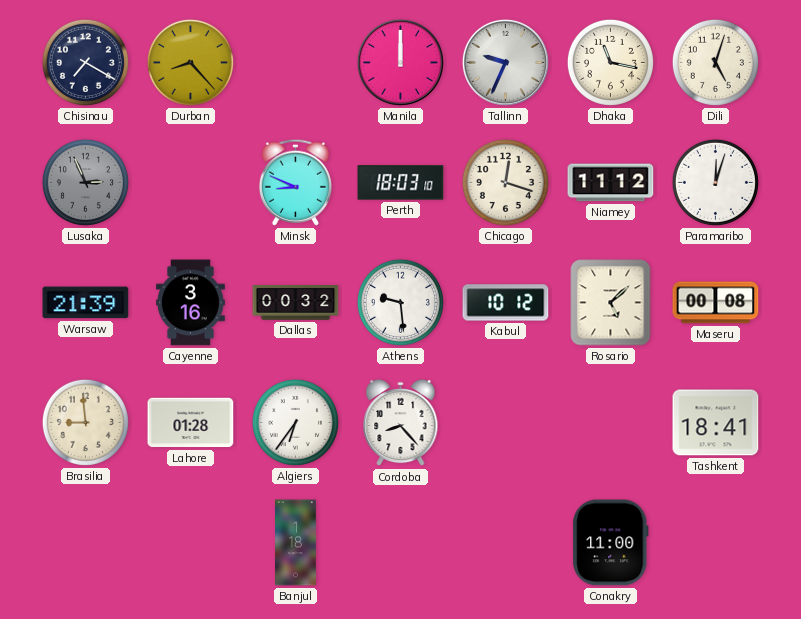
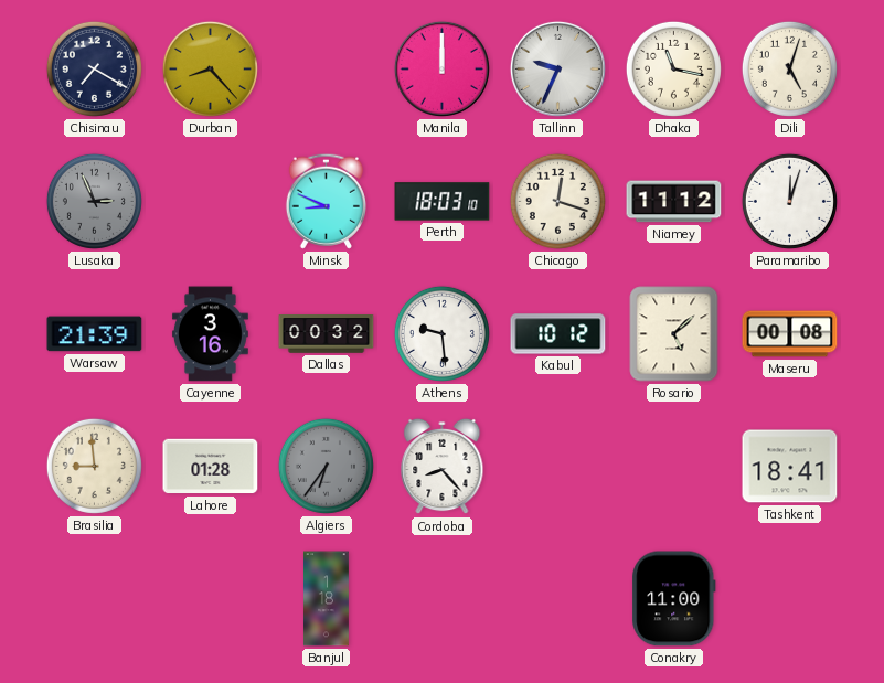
Algiers dial: white -> grey
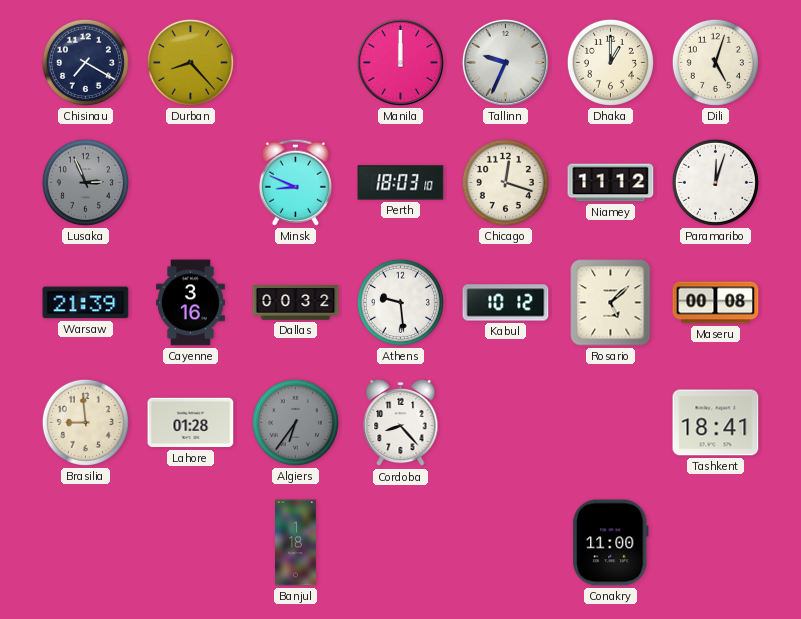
Dhaka: 11:17 -> 1:00
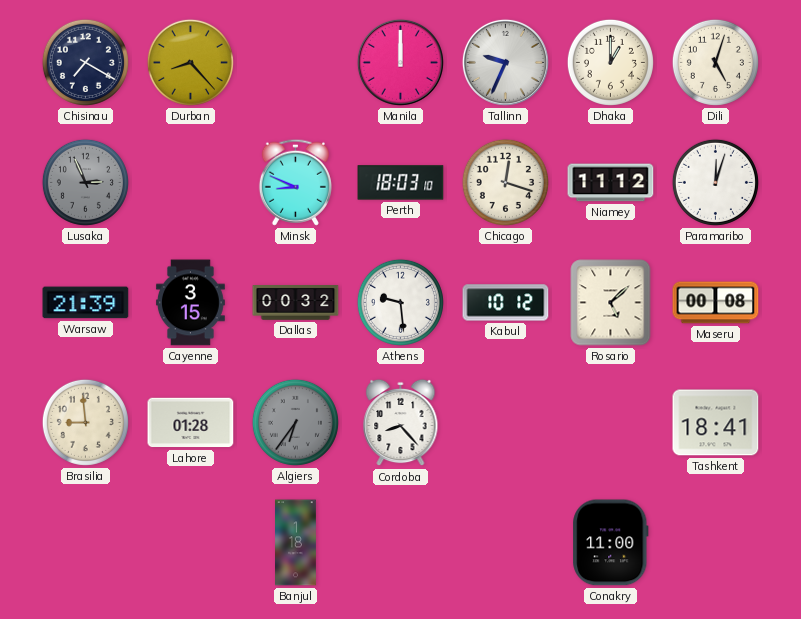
Cayenne: 3:16 -> 3:15
